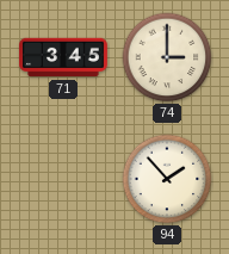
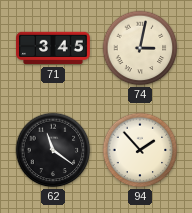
74: 3:00 -> 3:02
62: none -> 11:21
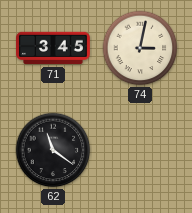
94: 1:53 -> none
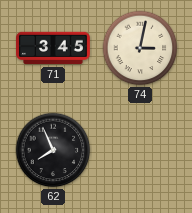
62: 11:21 -> 7:56
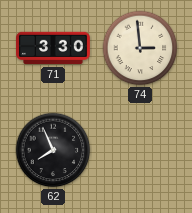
71: 3:45 -> 3:30
74: 3:02 -> 2:59
